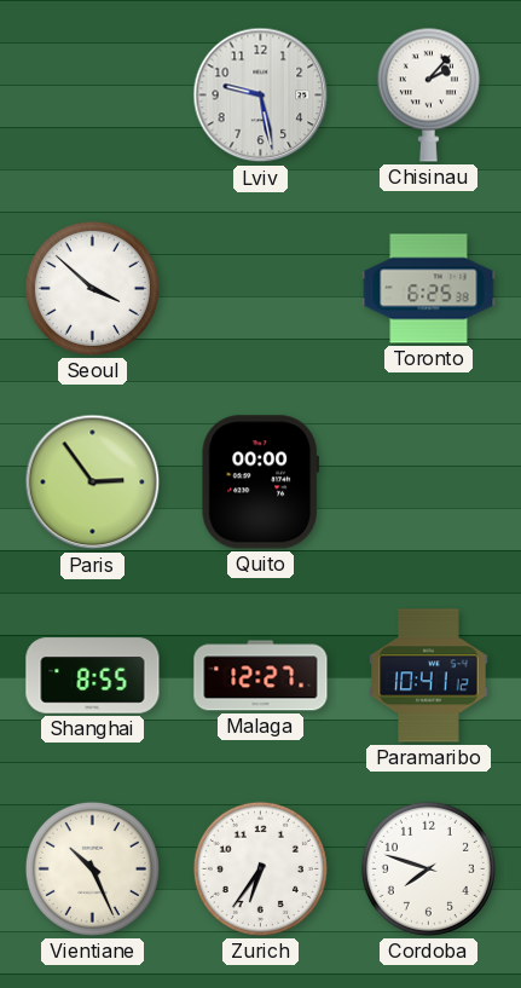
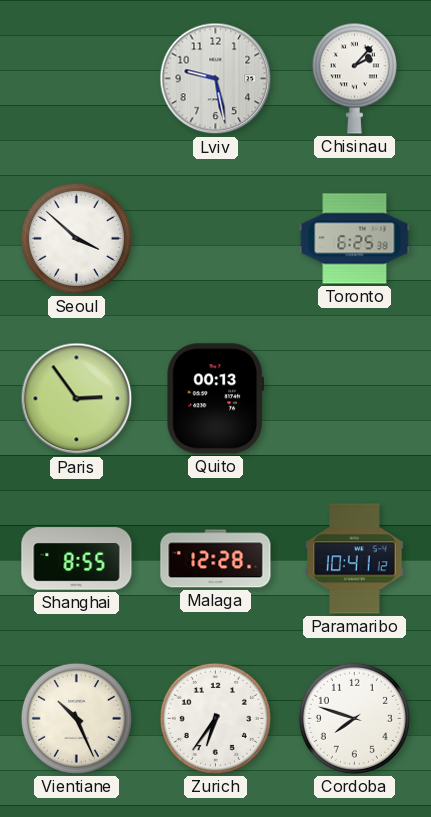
Quito: 00:00 -> 00:13
Malaga: 12:27 -> 12:28
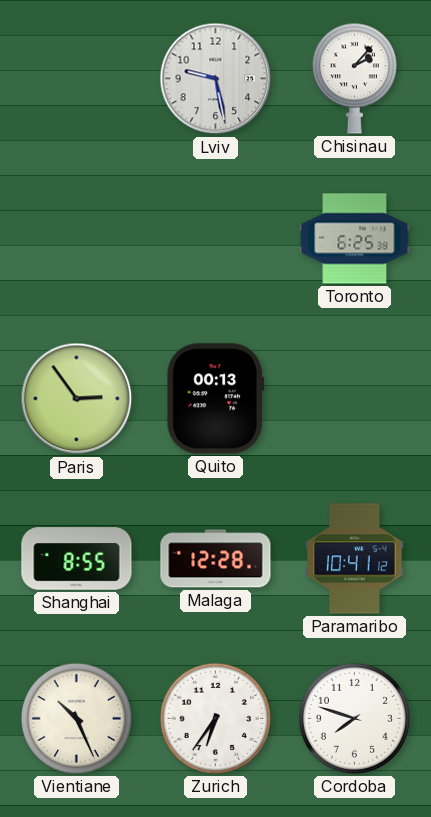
Seoul: 3:52 -> none
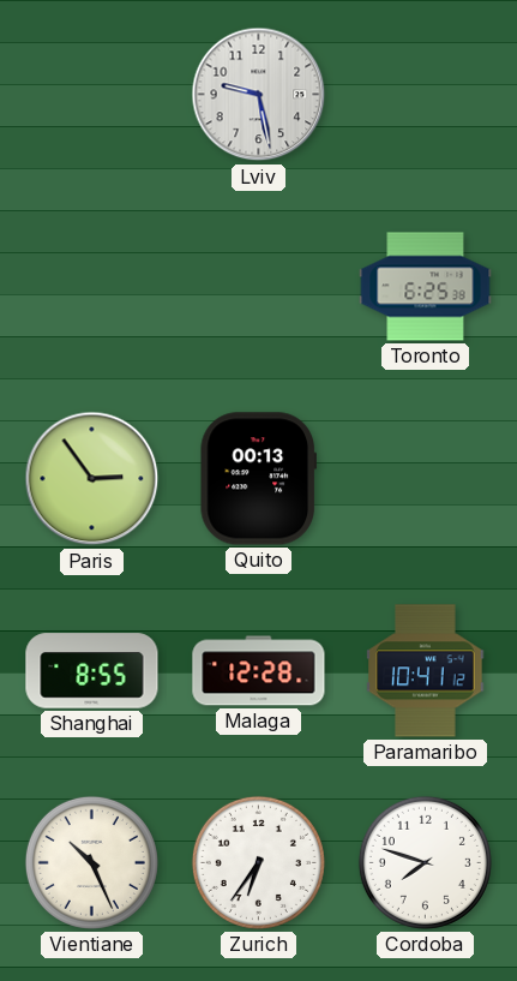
Chisinau: 2:07 -> none
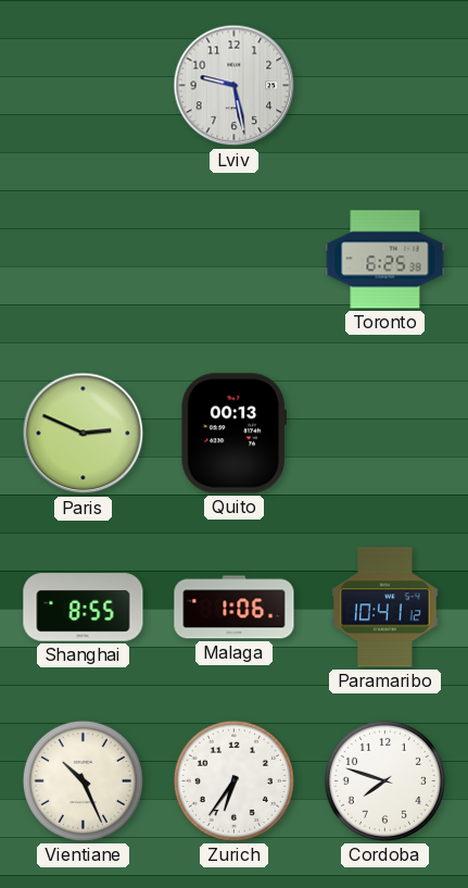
Paris: 2:54 -> 2:49
Malaga: 12:28 -> 1:06
